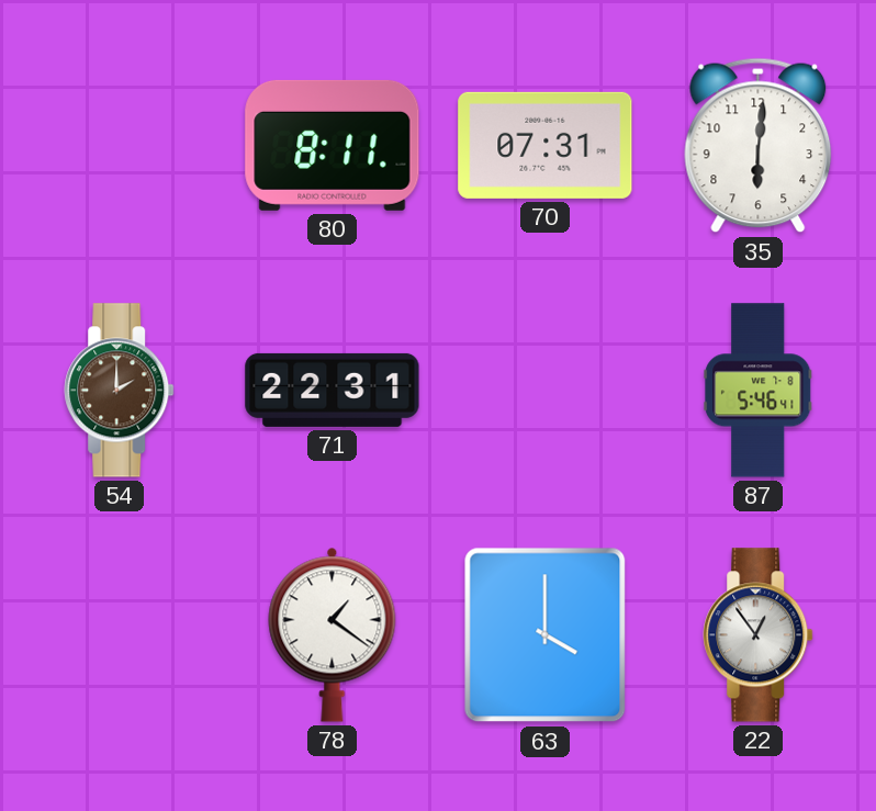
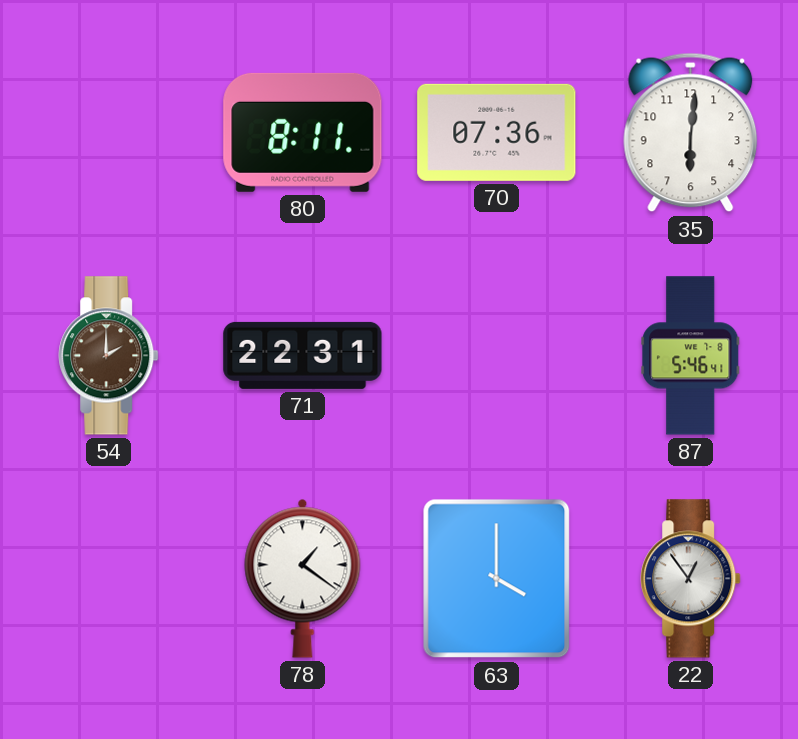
70: 07:31 -> 07:36
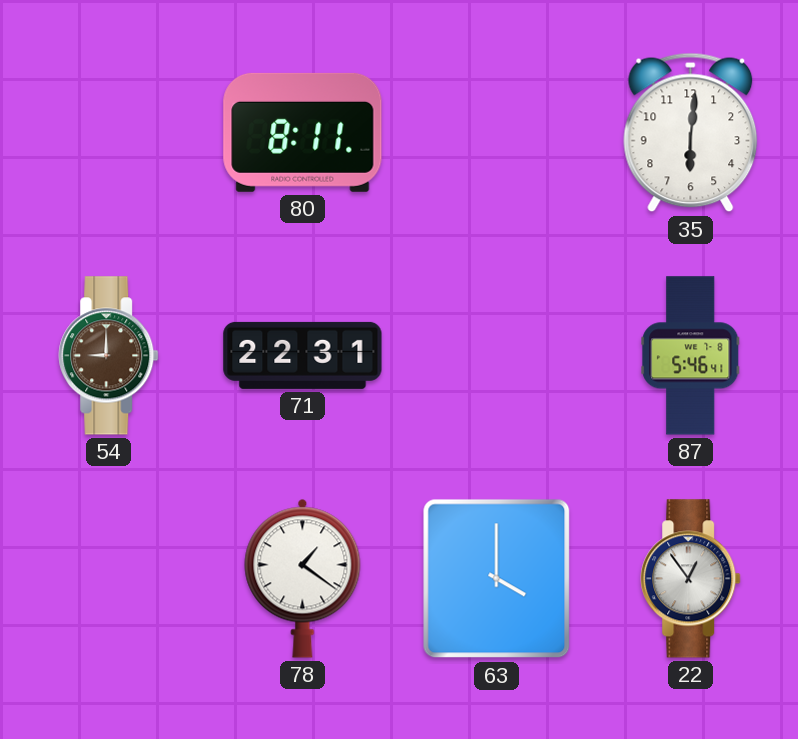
70: 07:36 -> none
54: 2:00 -> 9:00
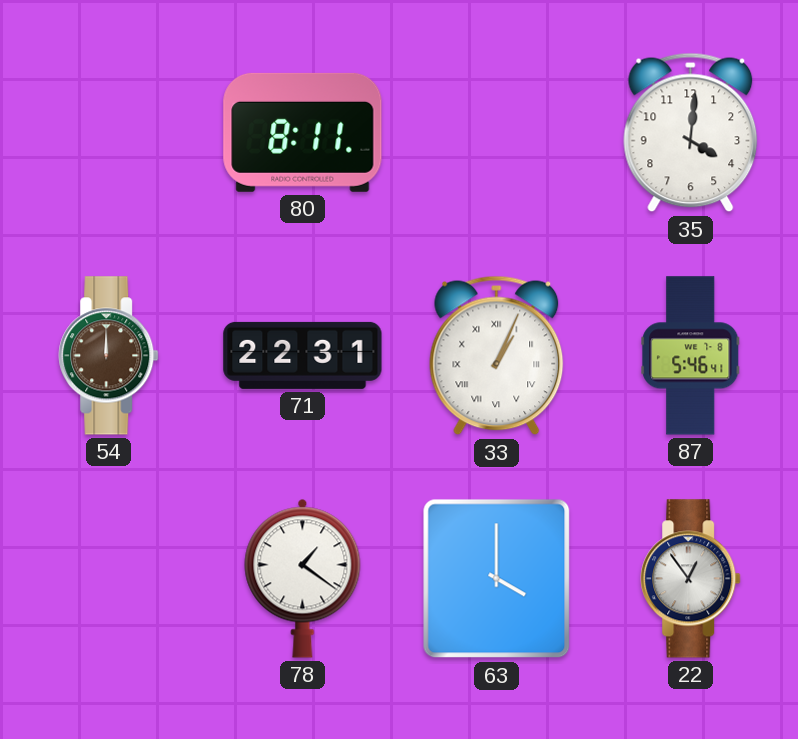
35: 6:01 -> 4:01
54: 9:00 -> 12:00
33: none -> 1:04
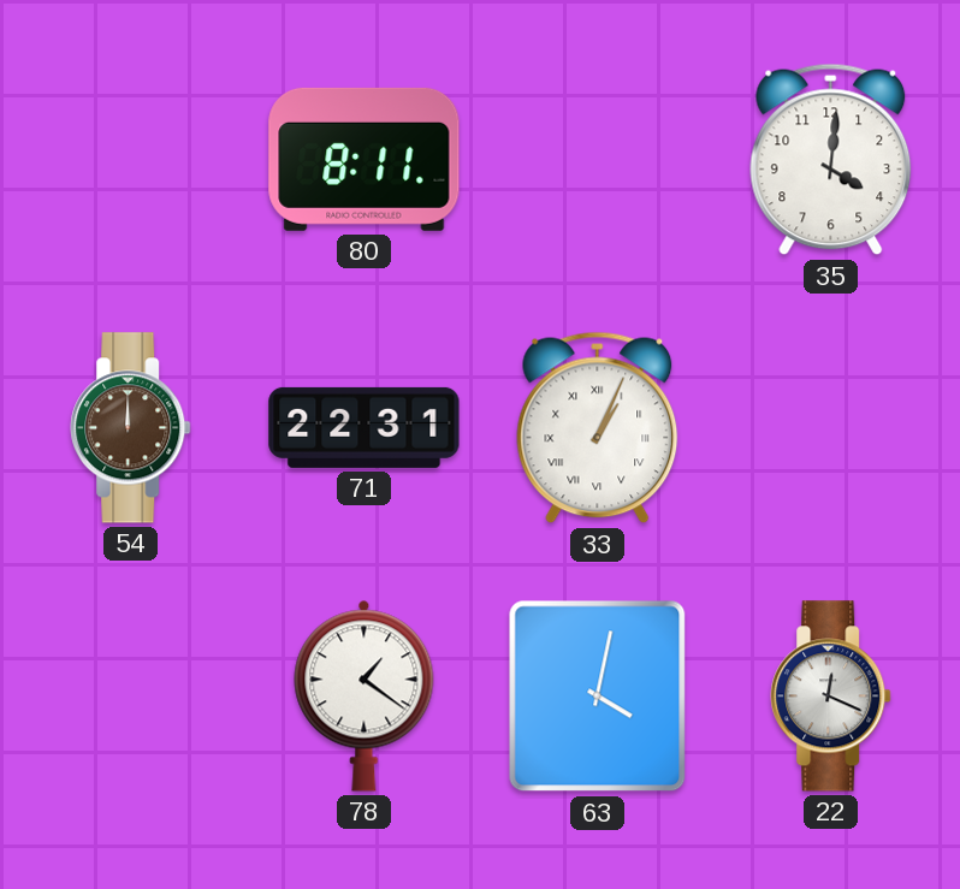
87: 5:46 -> none
63: 4:00 -> 4:02
22: 12:54 -> 12:19
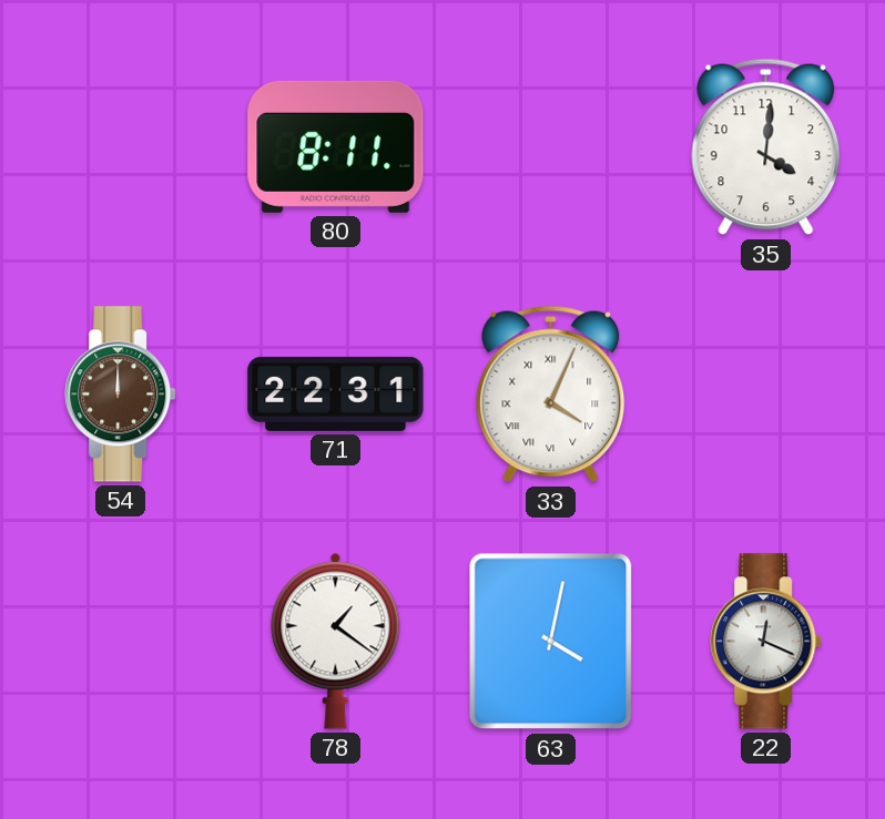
33: 1:04 -> 4:04
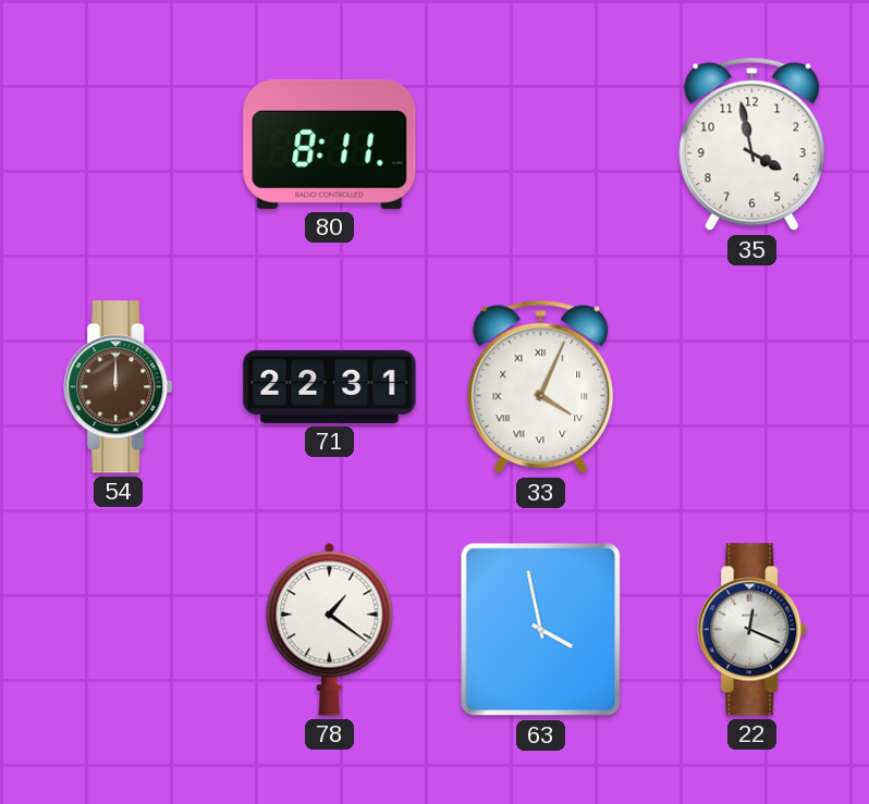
35: 4:01 -> 3:58
63: 4:02 -> 3:58
